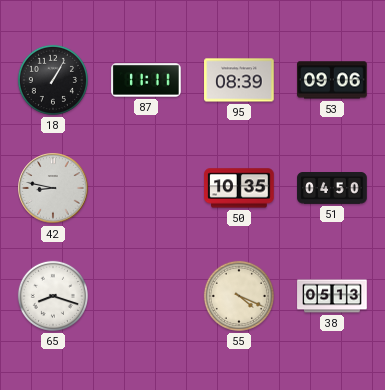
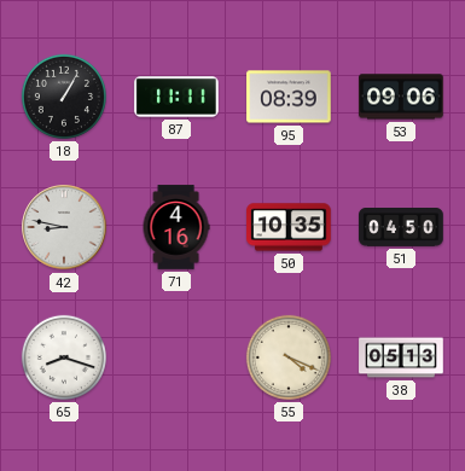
71: none -> 4:16
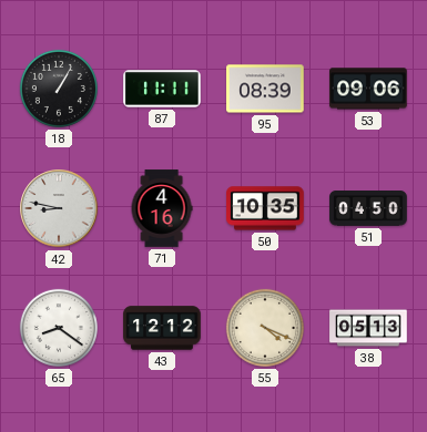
65: 8:18 -> 8:21
43: none -> 12:12
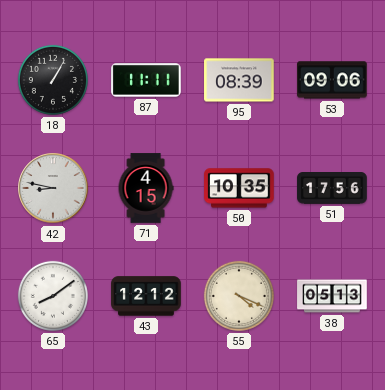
71: 4:16 -> 4:15
51: 04:50 -> 17:56
65: 8:21 -> 8:09
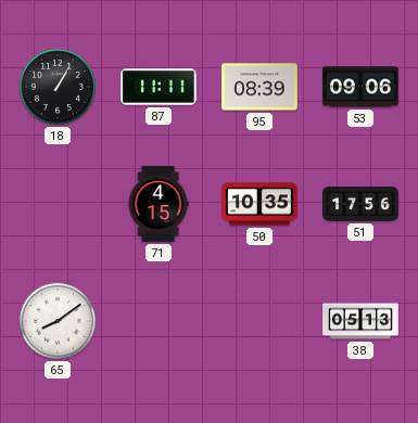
42: 8:47 -> none
43: 12:12 -> none
55: 4:19 -> none
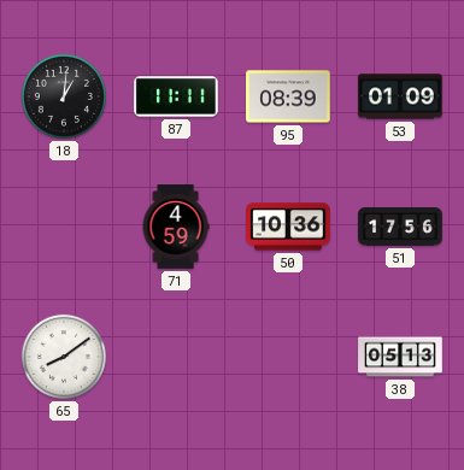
18: 1:05 -> 1:01
53: 09:06 -> 01:09
71: 4:15 -> 4:59
50: 10:35 -> 10:36
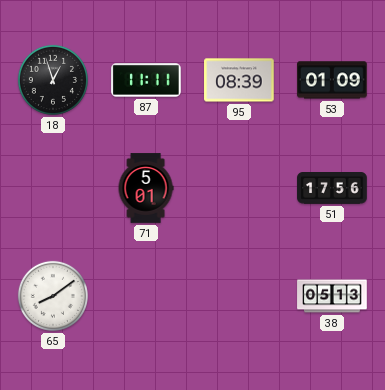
18: 1:01 -> 12:57
71: 4:59 -> 5:01
50: 10:36 -> none
